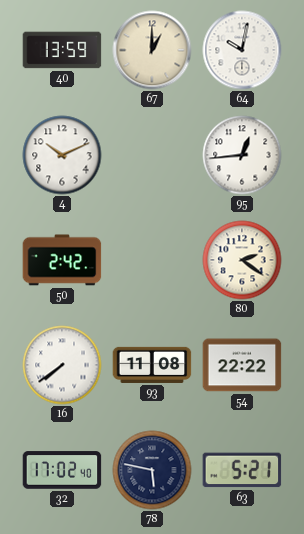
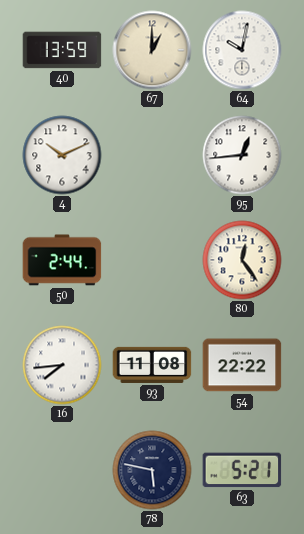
50: 2:42 -> 2:44
80: 2:21 -> 12:24
16: 7:39 -> 7:44
32: 17:02 -> none
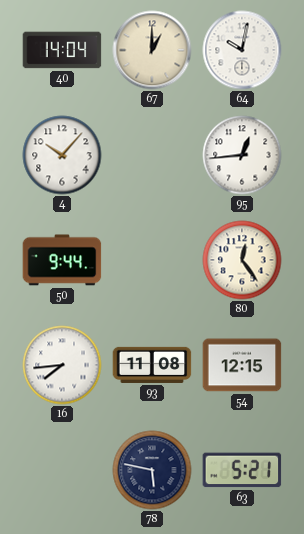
40: 13:59 -> 14:04
4: 10:11 -> 10:07
50: 2:44 -> 9:44
54: 22:22 -> 12:15
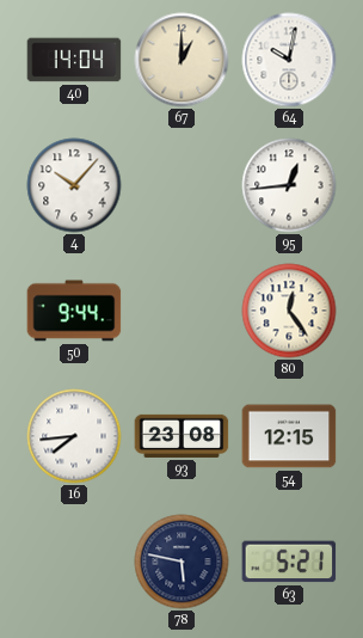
93: 11:08 -> 23:08
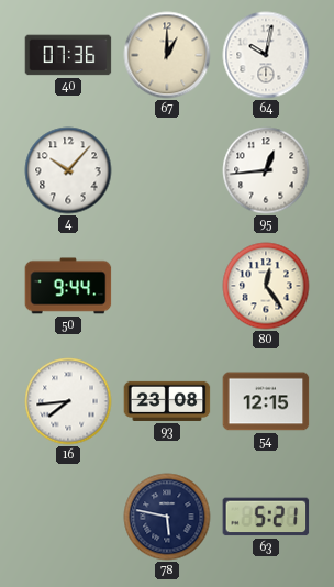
40: 14:04 -> 07:36
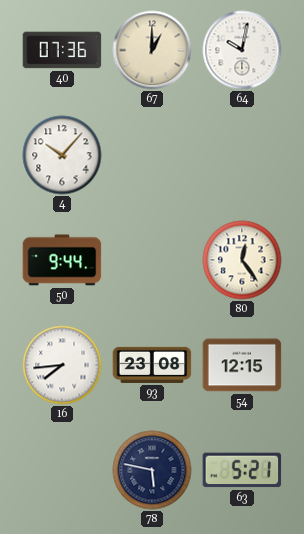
95: 12:44 -> none
